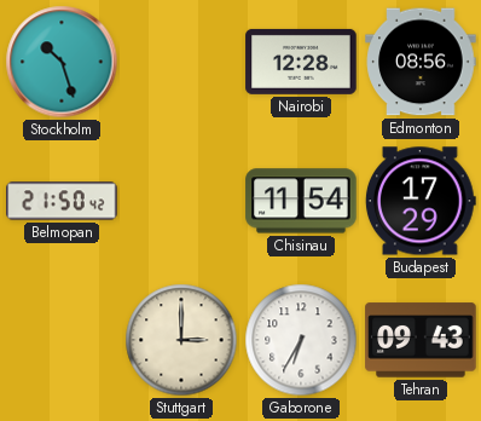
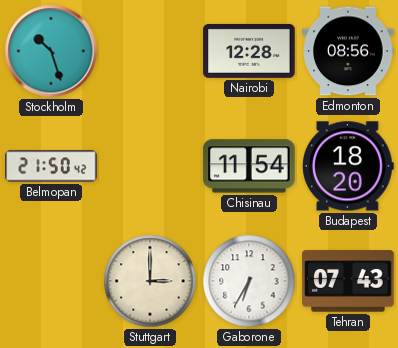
Budapest: 17:29 -> 18:20
Tehran: 09:43 -> 07:43
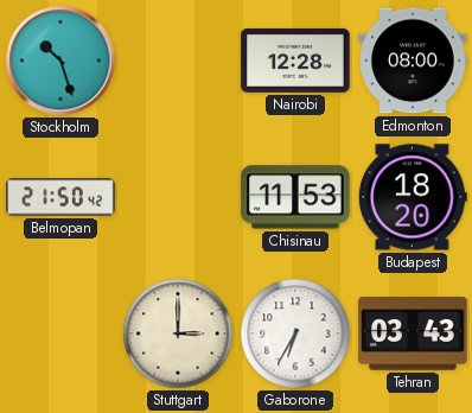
Edmonton: 08:56 -> 08:00
Chisinau: 11:54 -> 11:53
Tehran: 07:43 -> 03:43
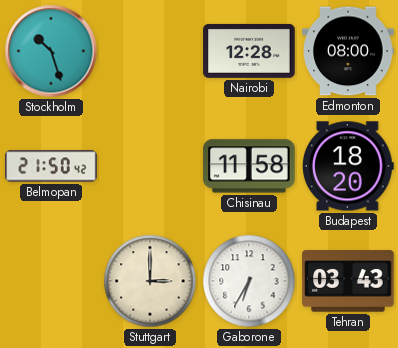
Chisinau: 11:53 -> 11:58
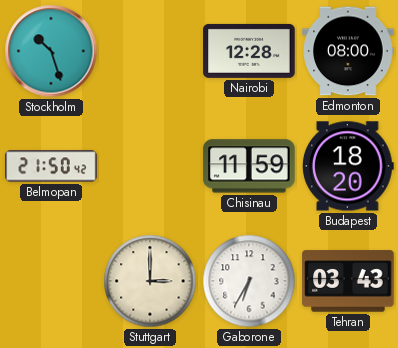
Chisinau: 11:58 -> 11:59
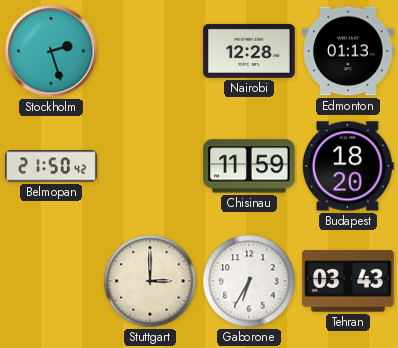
Stockholm: 10:27 -> 2:27
Edmonton: 08:00 -> 01:13
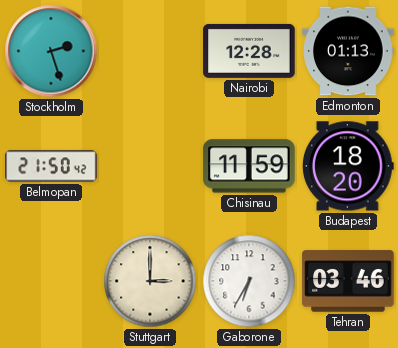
Tehran: 03:43 -> 03:46
